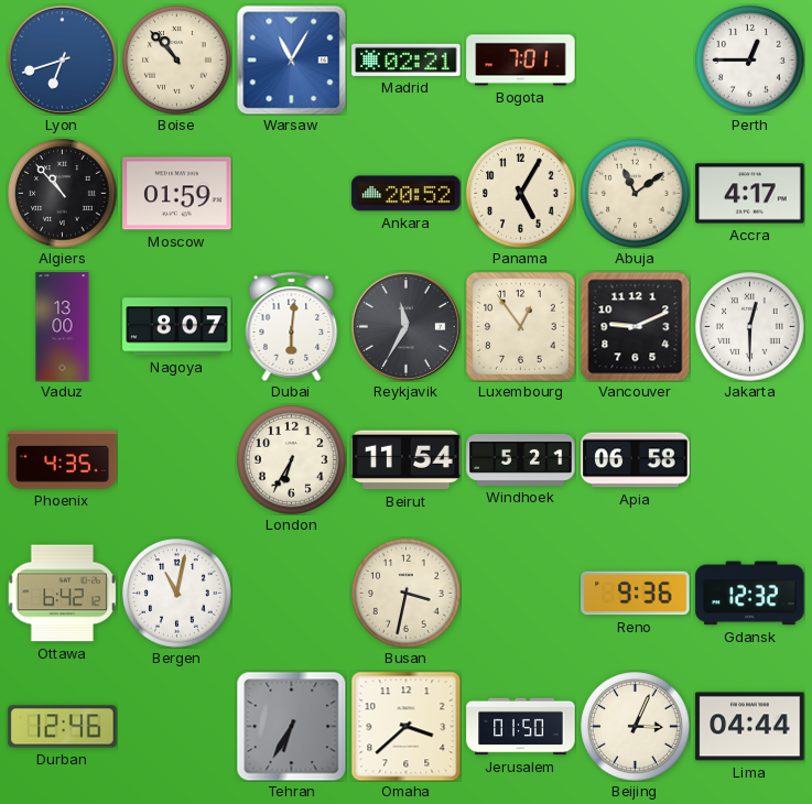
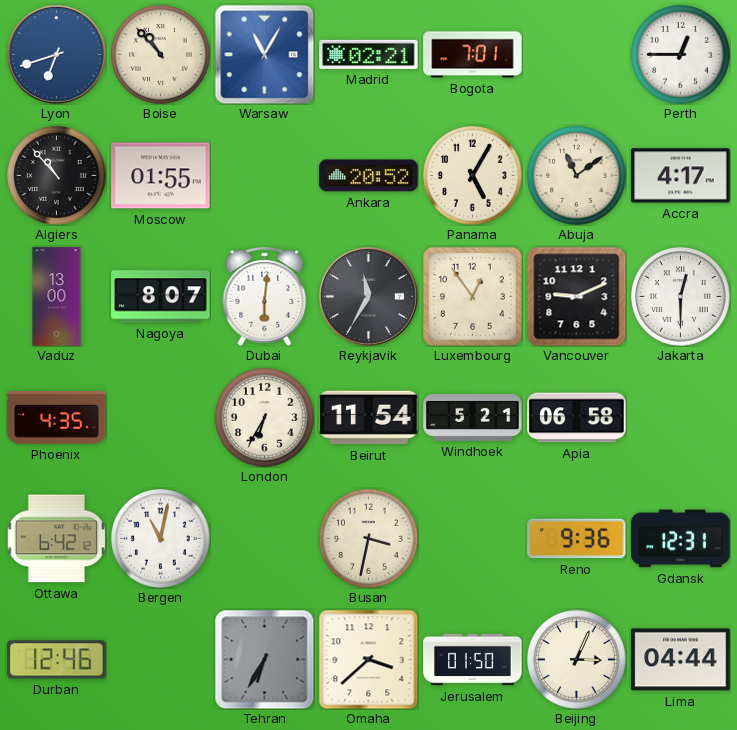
Moscow: 01:59 -> 01:55
Gdansk: 12:32 -> 12:31
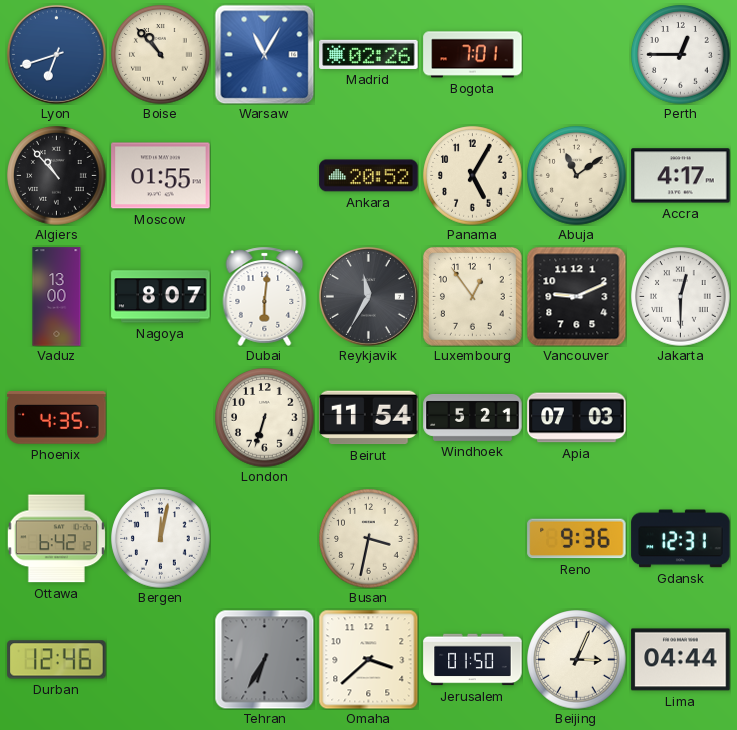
Madrid: 02:21 -> 02:26
London: 6:35 -> 6:33
Apia: 06:58 -> 07:03
Bergen: 11:02 -> 12:02
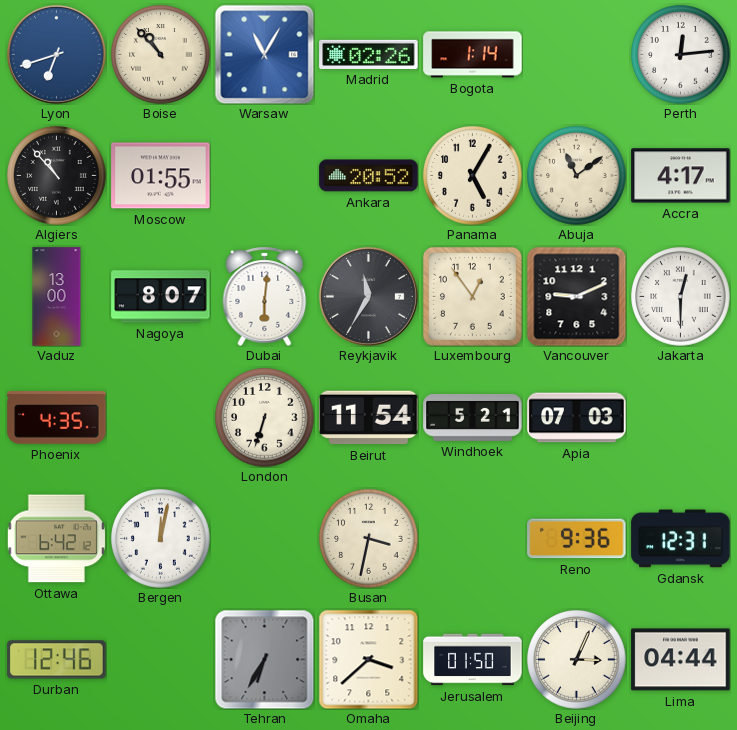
Bogota: 7:01 -> 1:14
Perth: 12:45 -> 12:14
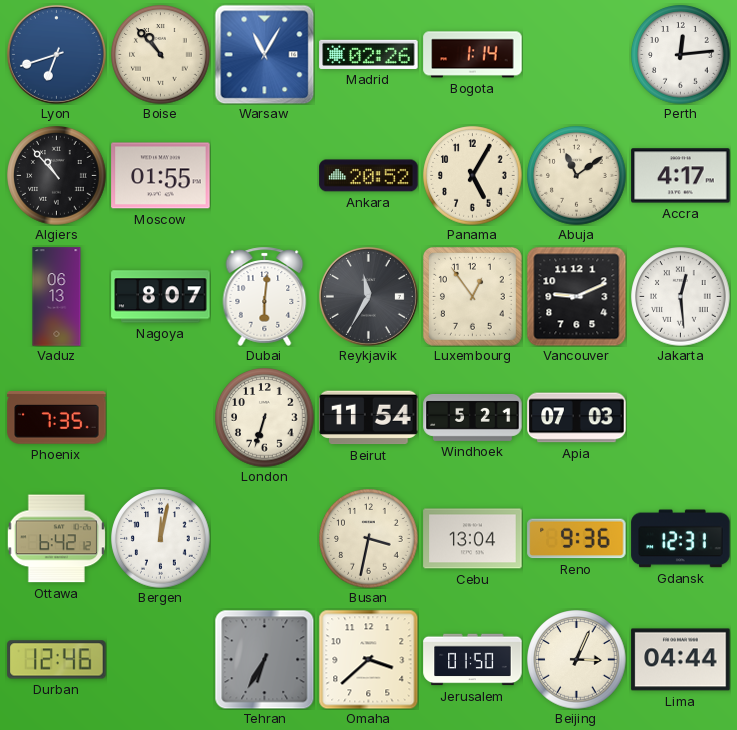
Vaduz: 13:00 -> 06:13
Jakarta: 12:30 -> 12:29
Phoenix: 4:35 -> 7:35
Cebu: none -> 13:04
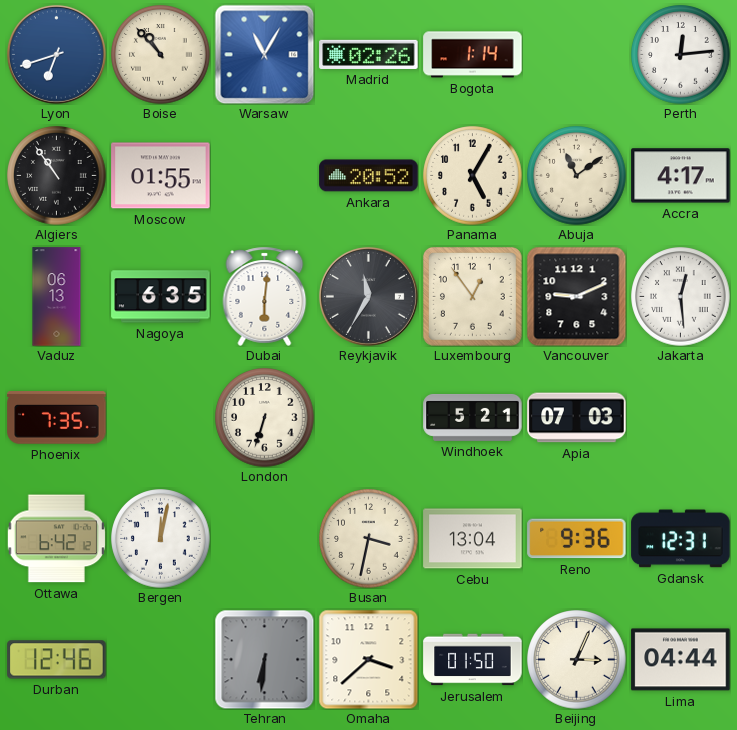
Algiers: 10:53 -> 10:54
Nagoya: 8:07 -> 6:35
Beirut: 11:54 -> none
Tehran: 6:35 -> 6:31
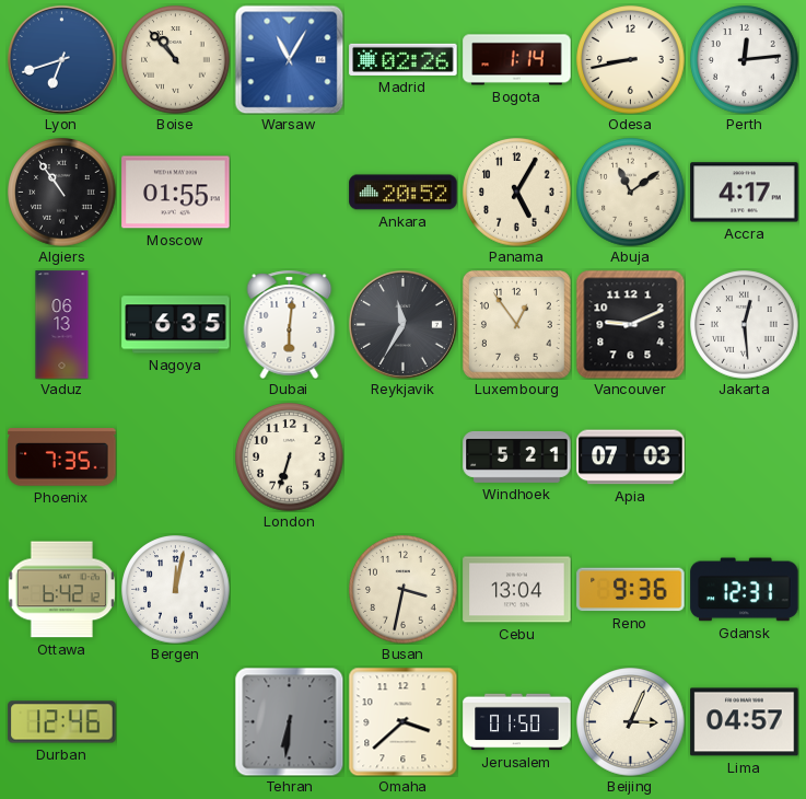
Odesa: none -> 8:43
Lima: 04:44 -> 04:57
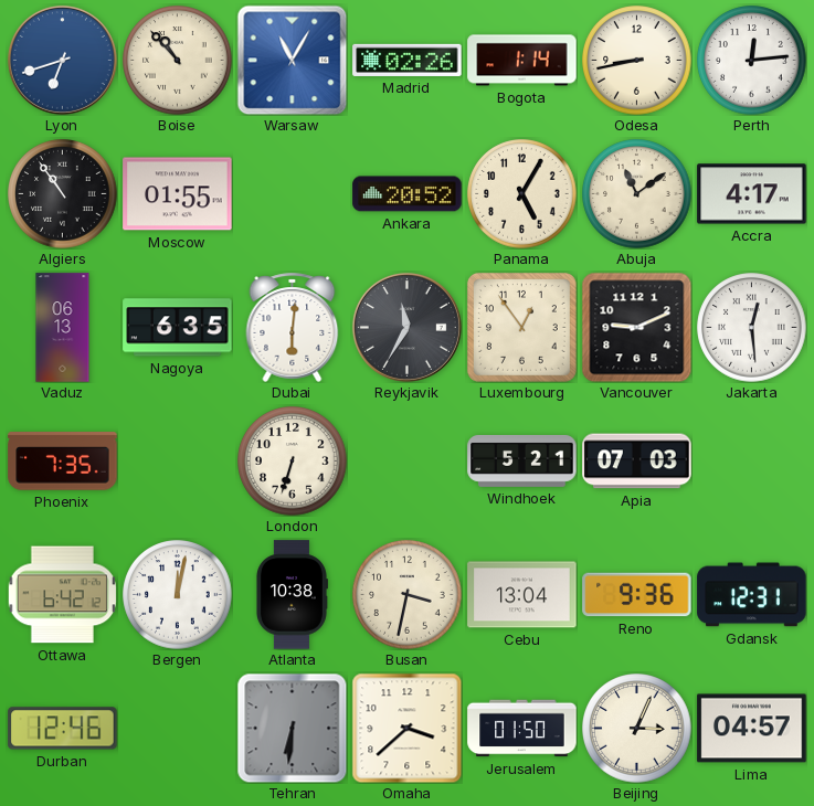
Atlanta: none -> 10:38
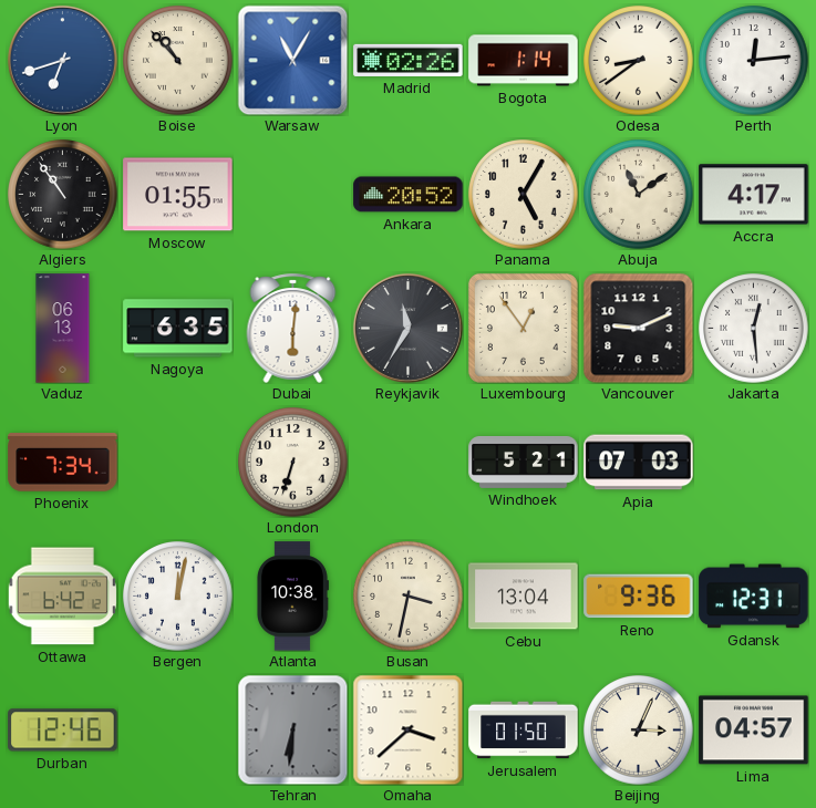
Odesa: 8:43 -> 8:39
Phoenix: 7:35 -> 7:34
